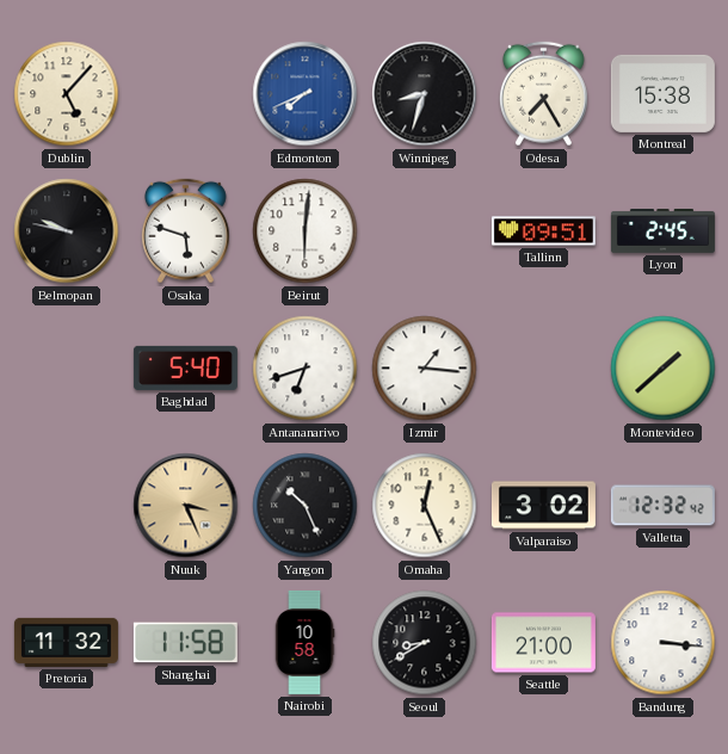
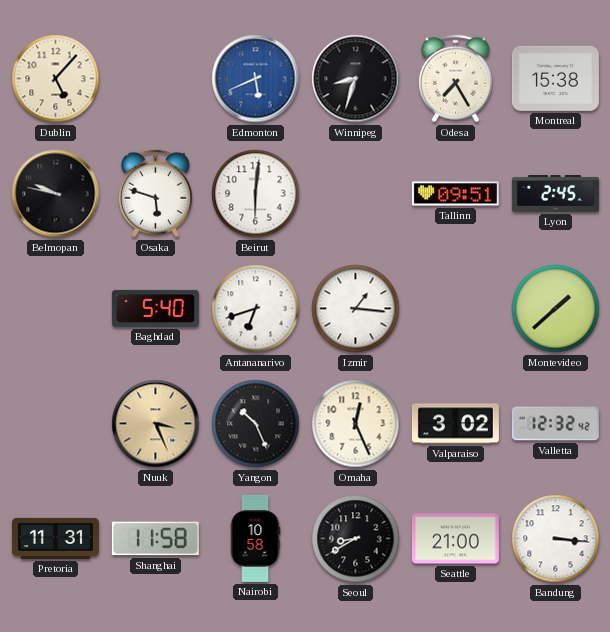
Edmonton: 7:41 -> 5:41
Pretoria: 11:32 -> 11:31
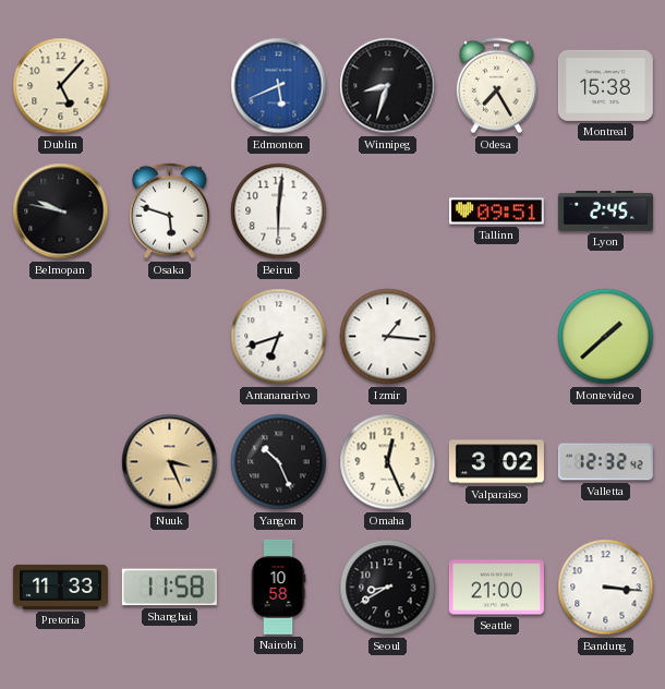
Baghdad: 5:40 -> none
Pretoria: 11:31 -> 11:33
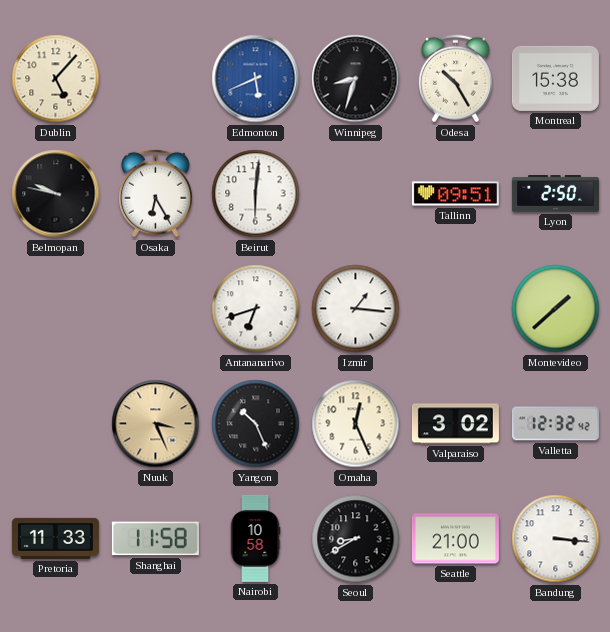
Odesa: 7:25 -> 10:25
Osaka: 5:48 -> 6:25
Lyon: 2:45 -> 2:50
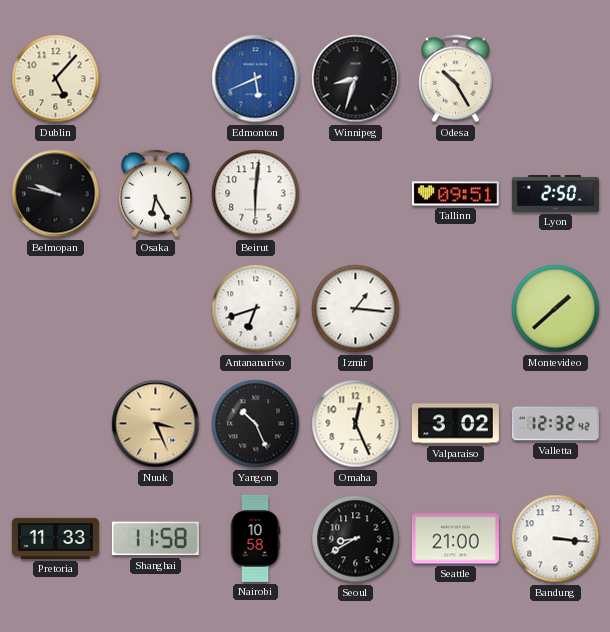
Montreal: 15:38 -> none
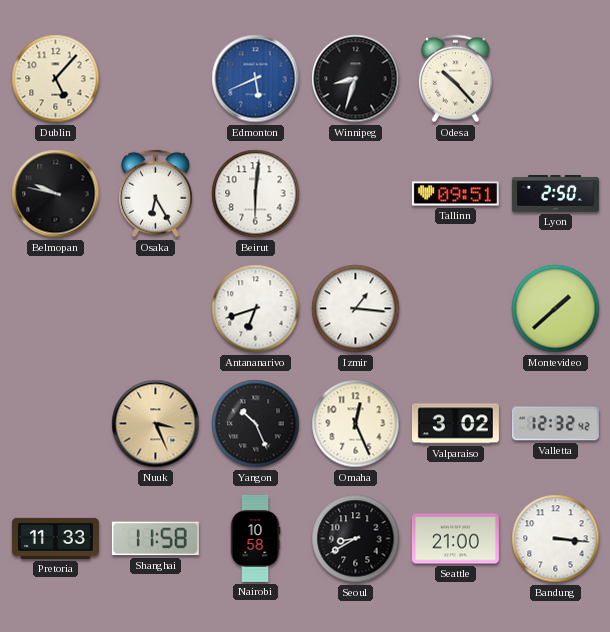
Odesa: 10:25 -> 10:23
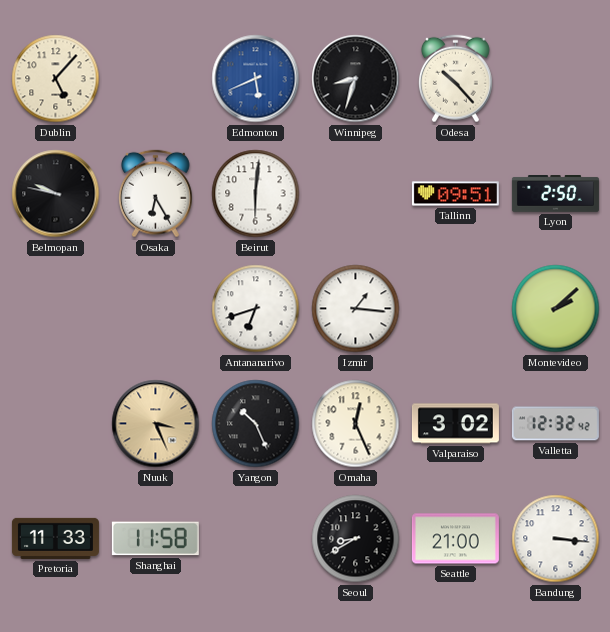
Montevideo: 1:38 -> 2:08
Nairobi: 10:58 -> none
